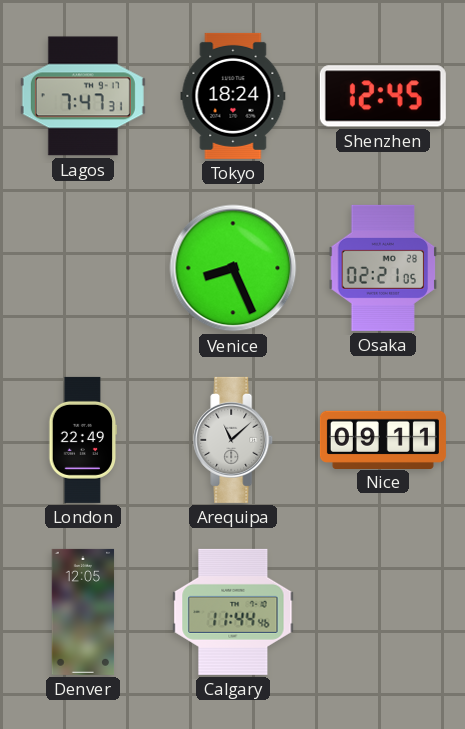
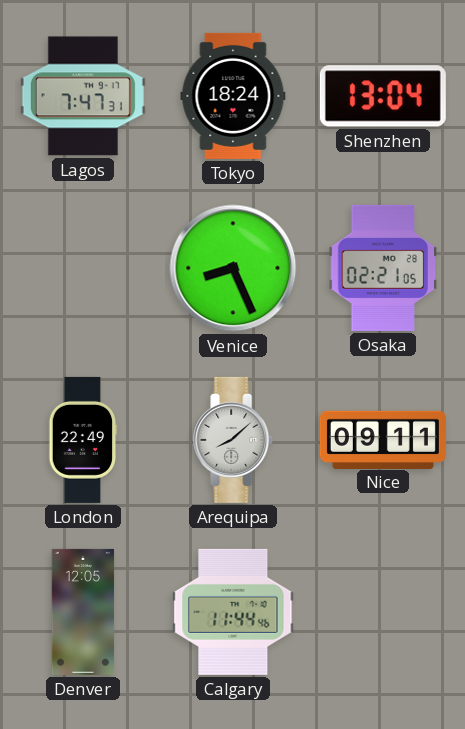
Shenzhen: 12:45 -> 13:04
Arequipa: 11:08 -> 8:08
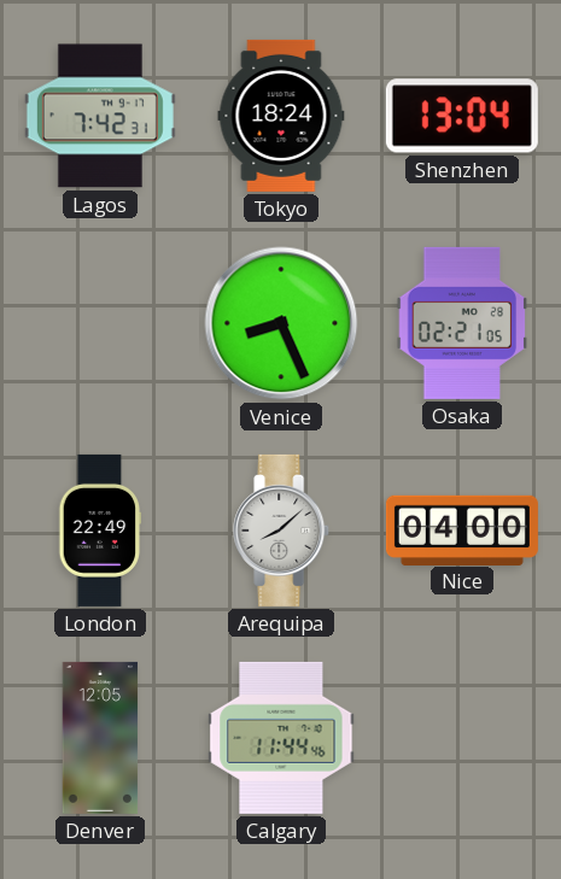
Lagos: 7:47 -> 7:42
Nice: 09:11 -> 04:00
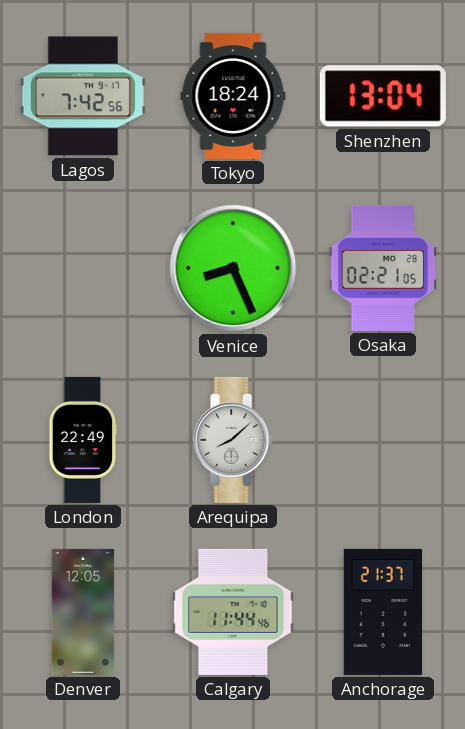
Lagos: 7:42:31 -> 7:42:56
Nice: 04:00 -> none
Anchorage: none -> 21:37
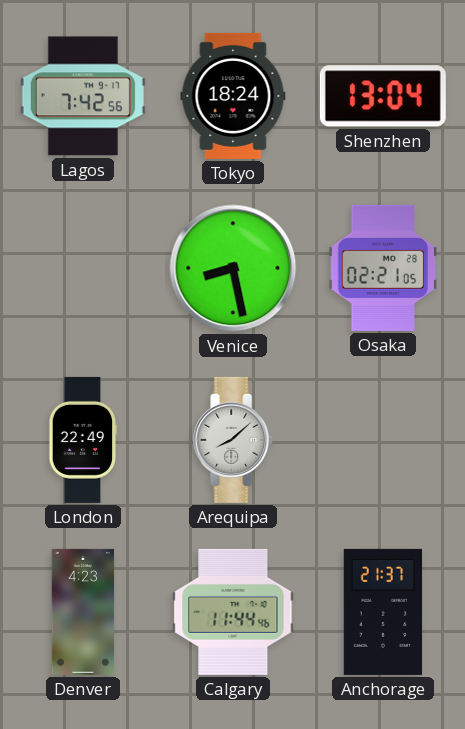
Venice: 8:26 -> 8:28
Denver: 12:05 -> 4:23
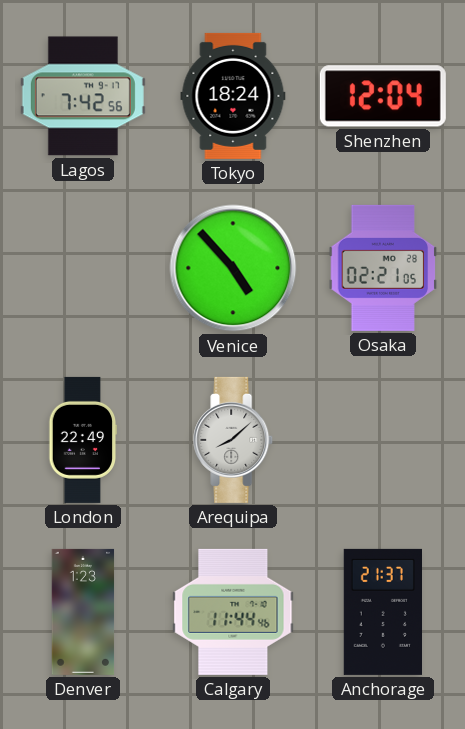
Shenzhen: 13:04 -> 12:04
Venice: 8:28 -> 4:53
Denver: 4:23 -> 1:23
